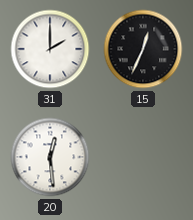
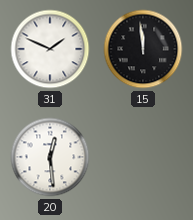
31: 2:00 -> 1:49
15: 12:34 -> 11:59
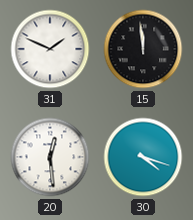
30: none -> 4:18
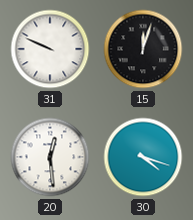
31: 1:49 -> 9:49
15: 11:59 -> 12:03
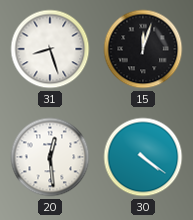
31: 9:49 -> 8:27
30: 4:18 -> 4:21
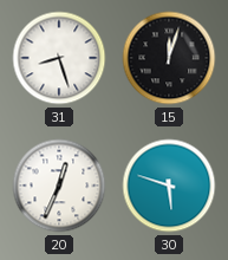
20: 12:29 -> 12:34
30: 4:21 -> 5:48
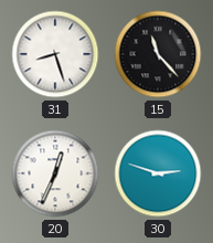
15: 12:03 -> 11:23
30: 5:48 -> 2:48
